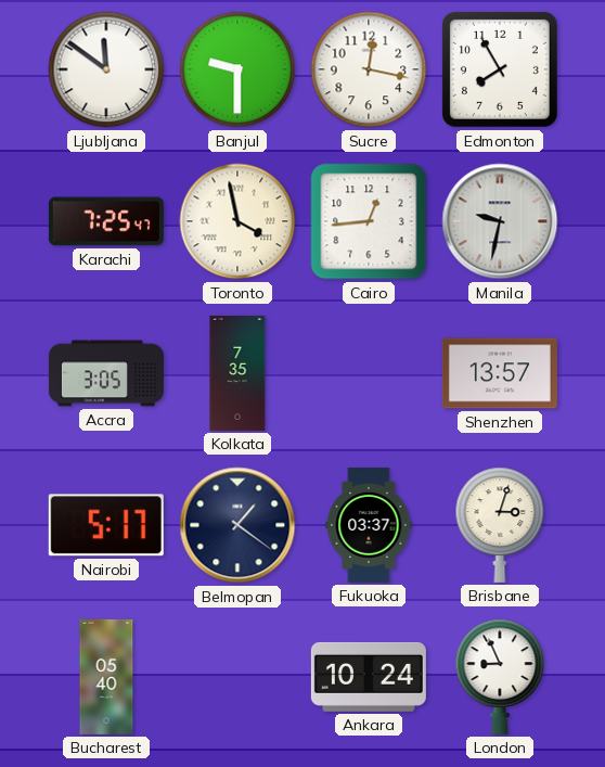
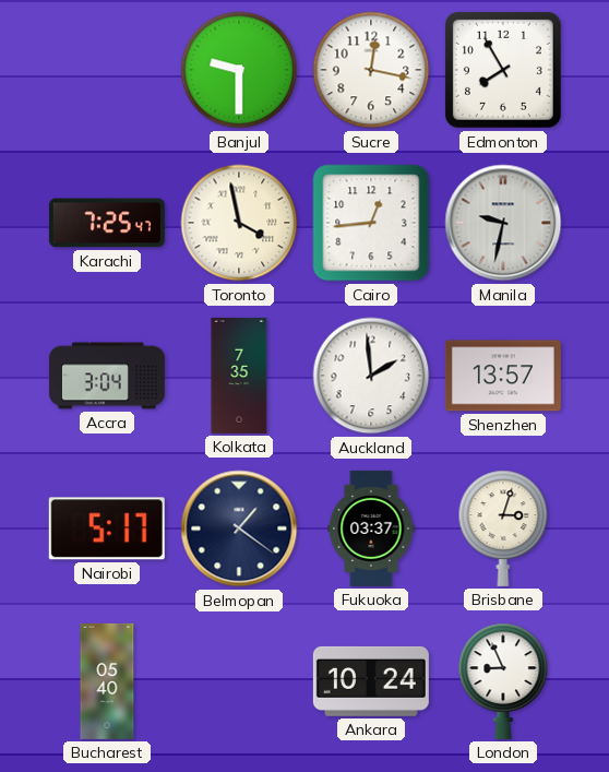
Ljubljana: 11:51 -> none
Accra: 3:05 -> 3:04
Auckland: none -> 1:59
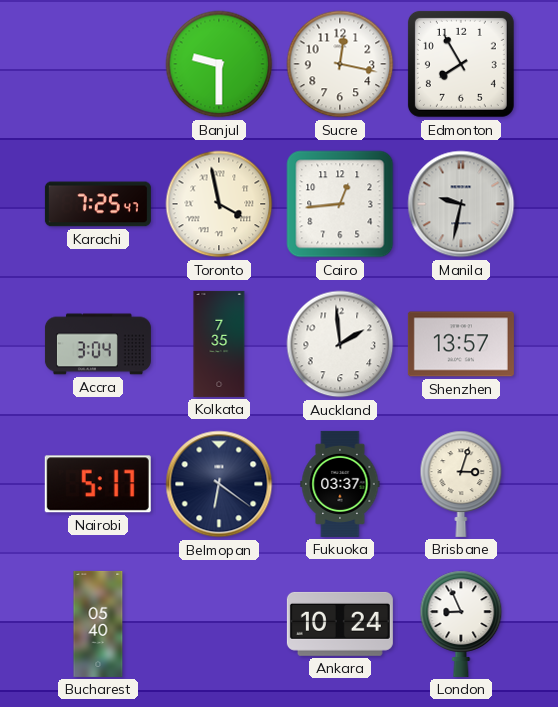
Belmopan: 1:21 -> 6:21
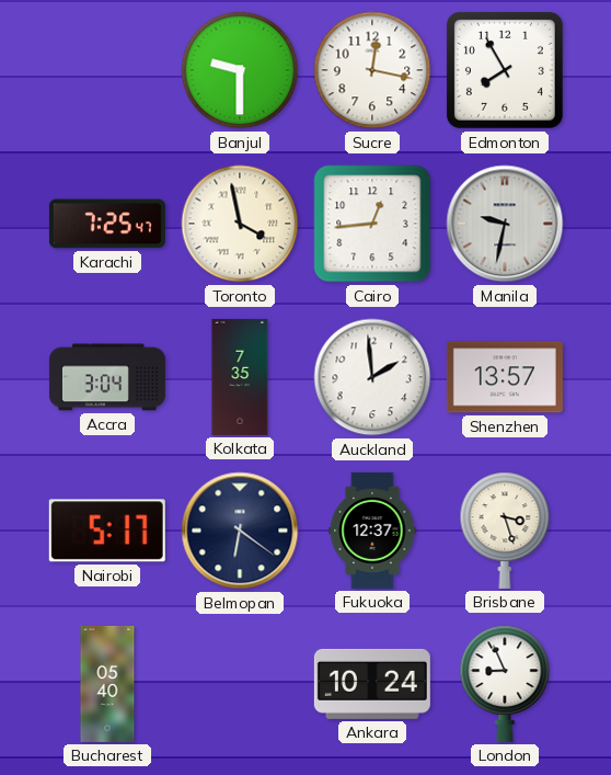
Fukuoka: 03:37 -> 12:37
Brisbane: 3:03 -> 3:27
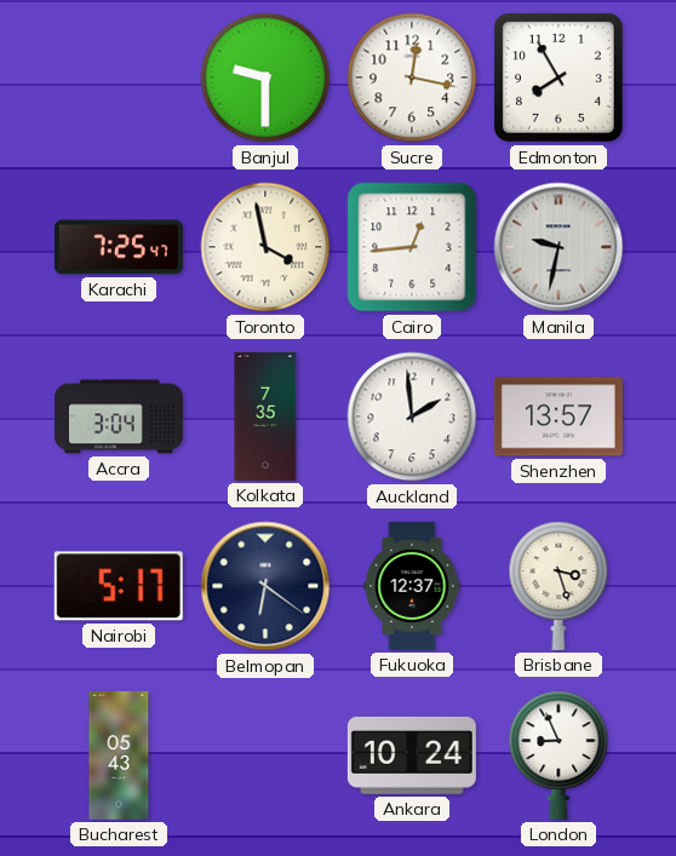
Bucharest: 05:40 -> 05:43
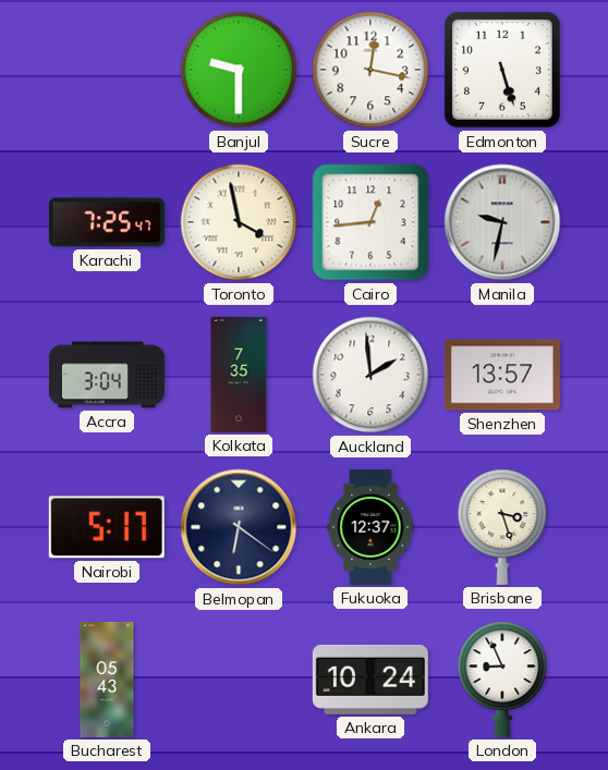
Edmonton: 7:55 -> 5:27
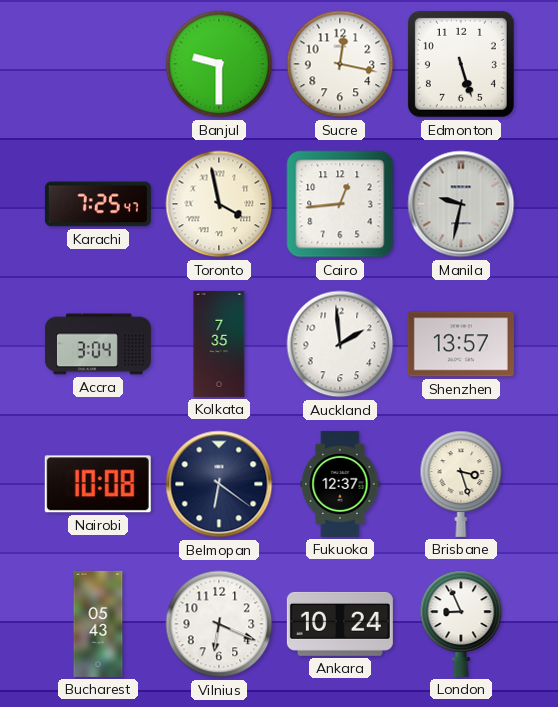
Nairobi: 5:17 -> 10:08
Vilnius: none -> 6:19
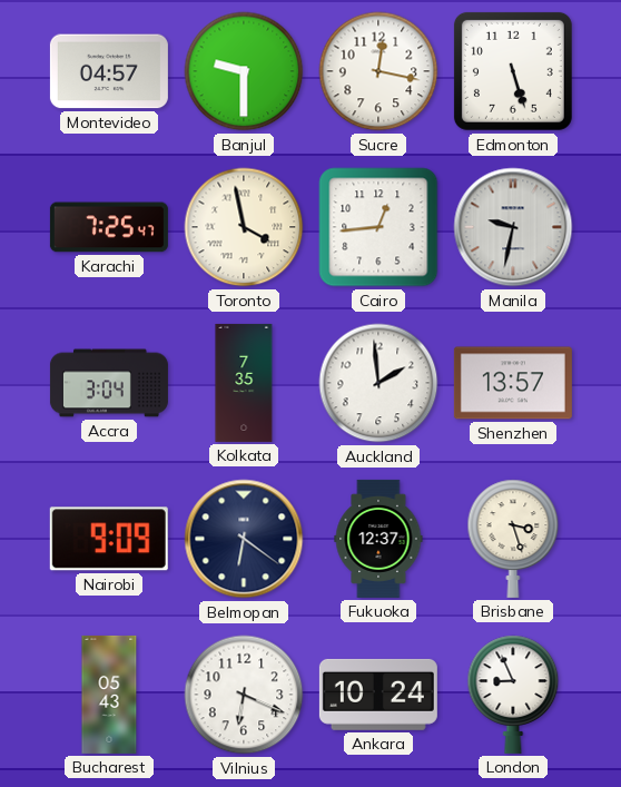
Montevideo: none -> 04:57
Nairobi: 10:08 -> 9:09
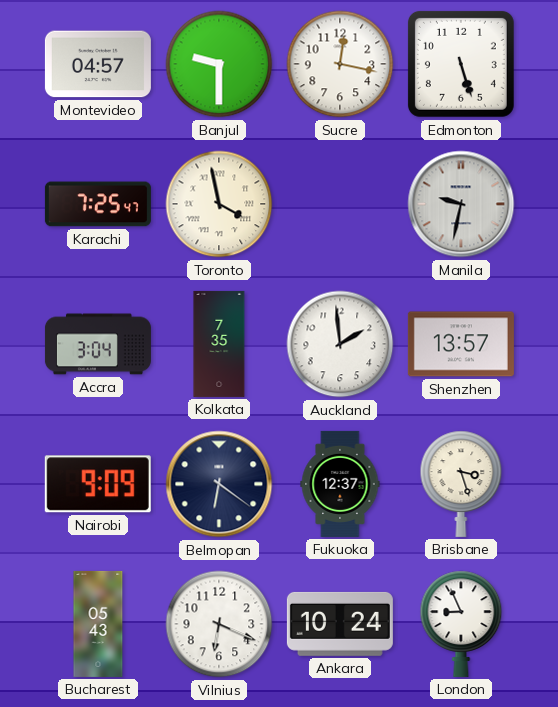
Cairo: 12:44 -> none
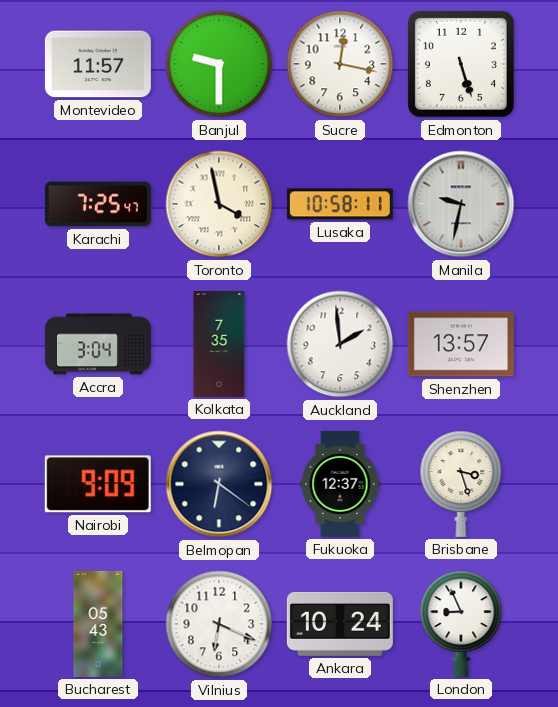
Montevideo: 04:57 -> 11:57
Lusaka: none -> 10:58
